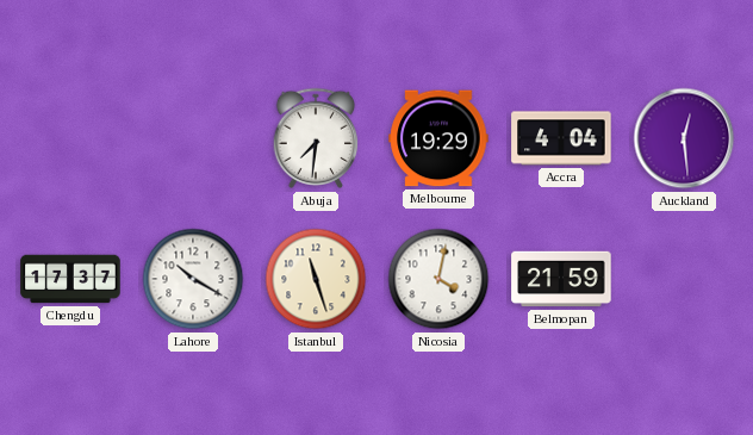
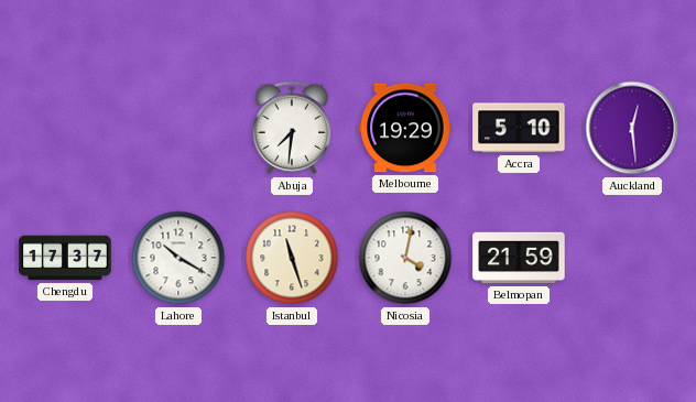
Accra: 4:04 -> 5:10
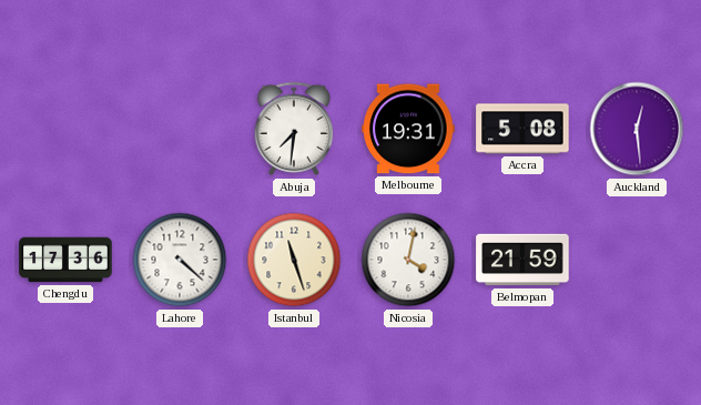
Melbourne: 19:29 -> 19:31
Accra: 5:10 -> 5:08
Chengdu: 17:37 -> 17:36
Lahore: 10:20 -> 4:22
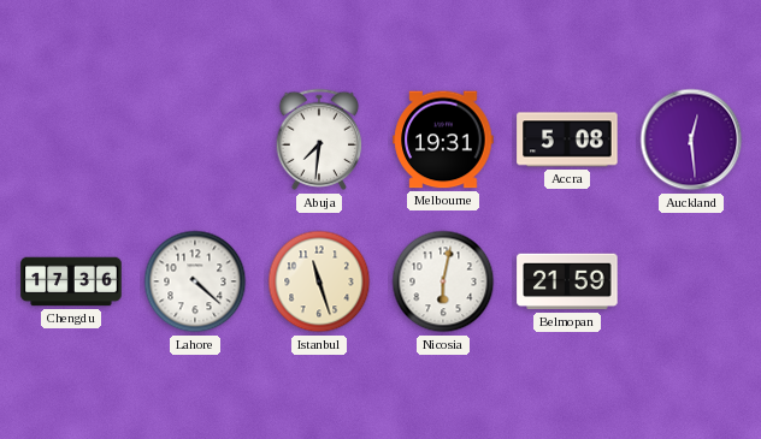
Nicosia: 4:02 -> 6:02
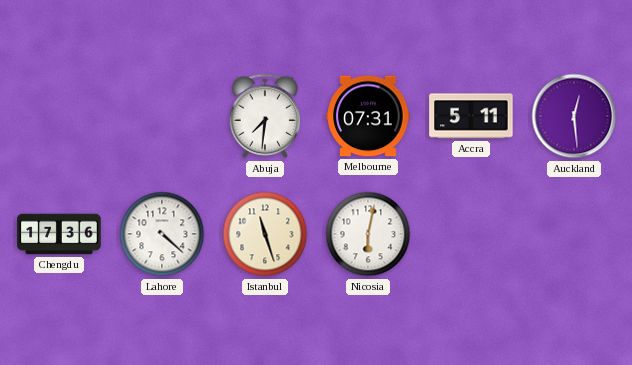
Melbourne: 19:31 -> 07:31
Accra: 5:08 -> 5:11
Belmopan: 21:59 -> none
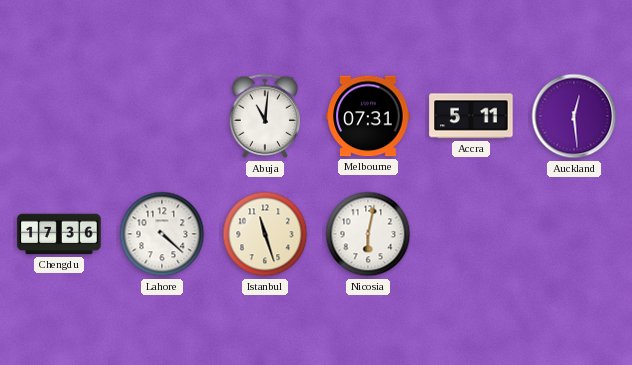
Abuja: 7:31 -> 11:01
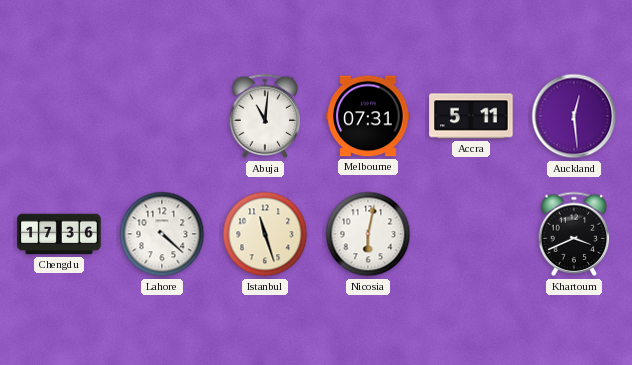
Khartoum: none -> 3:41
